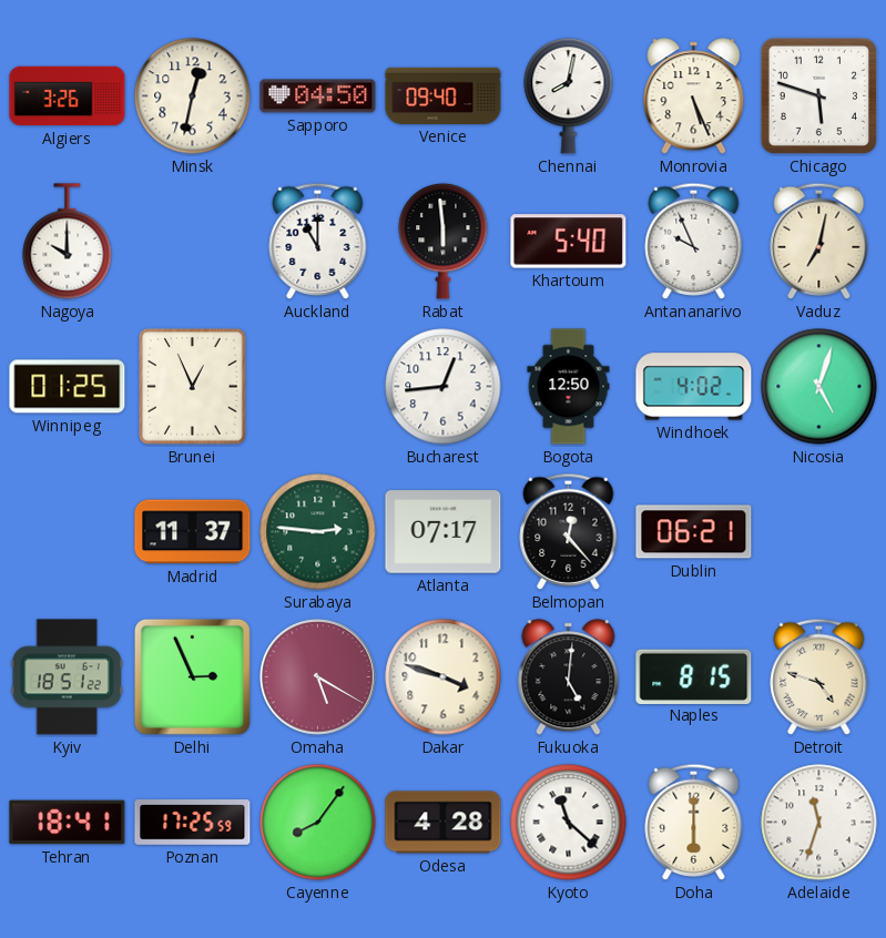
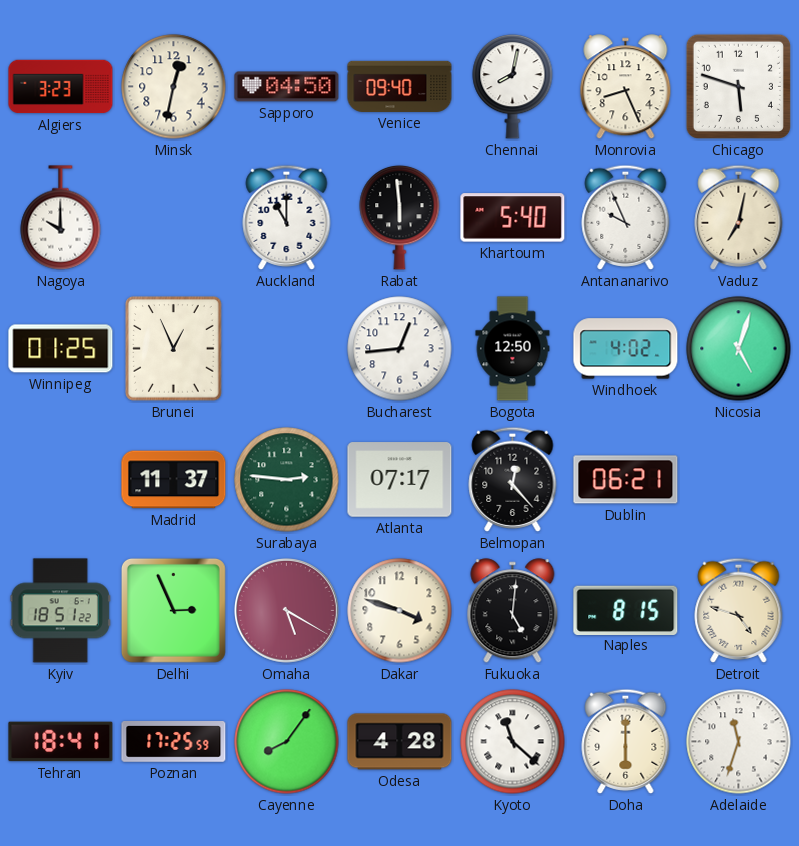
Algiers: 3:26 -> 3:23
Monrovia: 5:26 -> 8:26
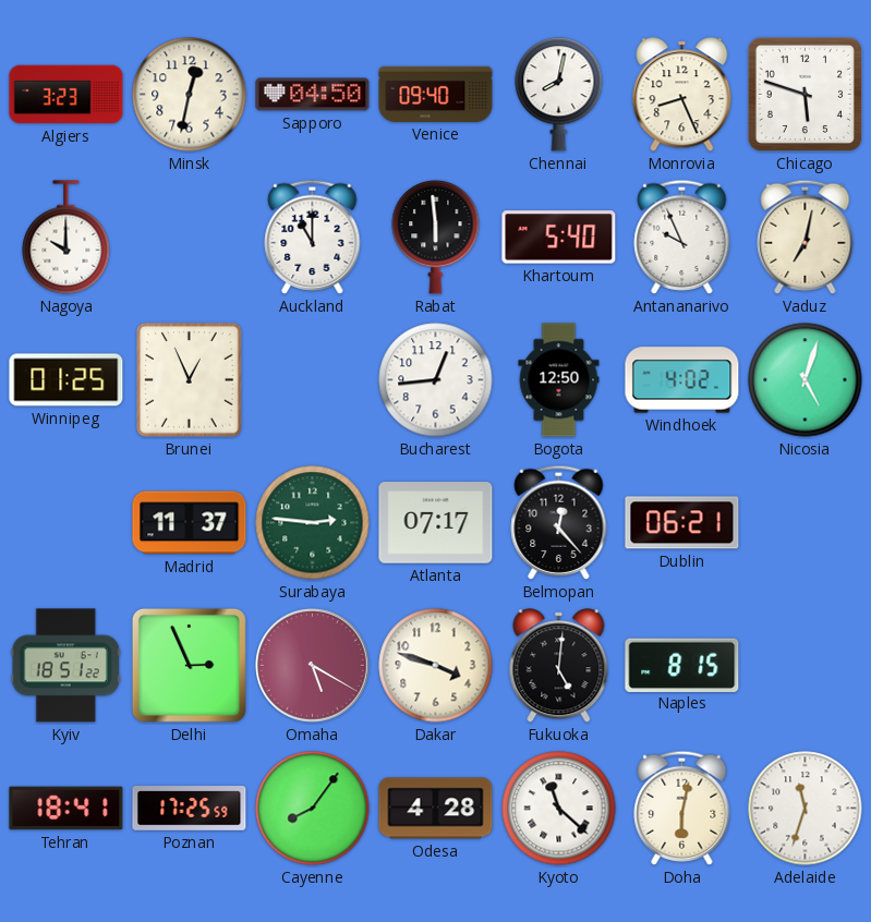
Detroit: 4:48 -> none
Doha: 6:00 -> 6:02
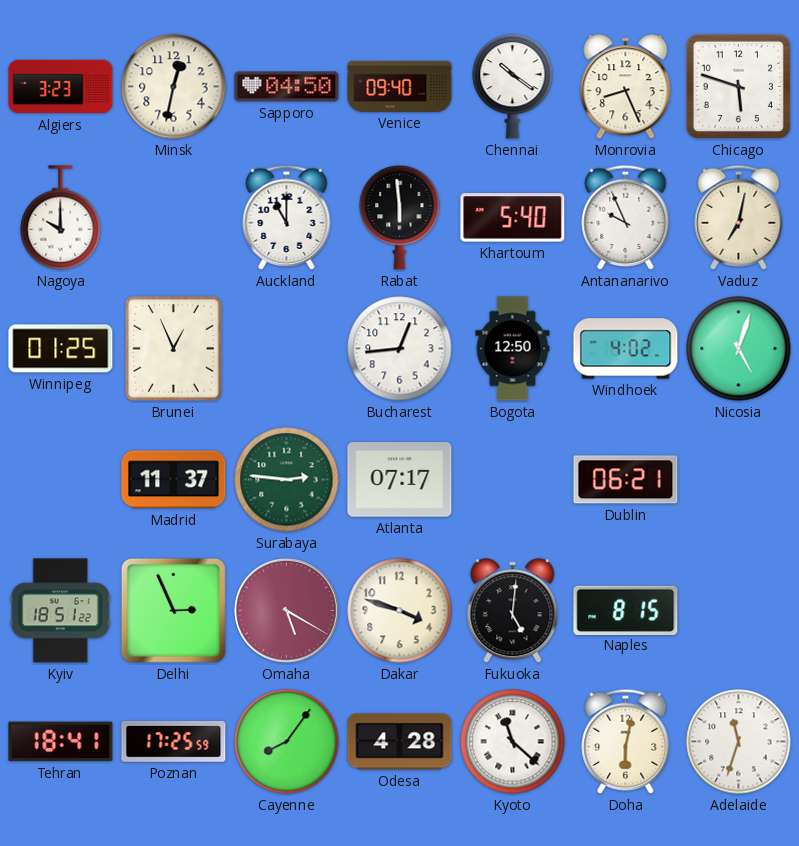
Chennai: 8:02 -> 10:21
Belmopan: 12:23 -> none
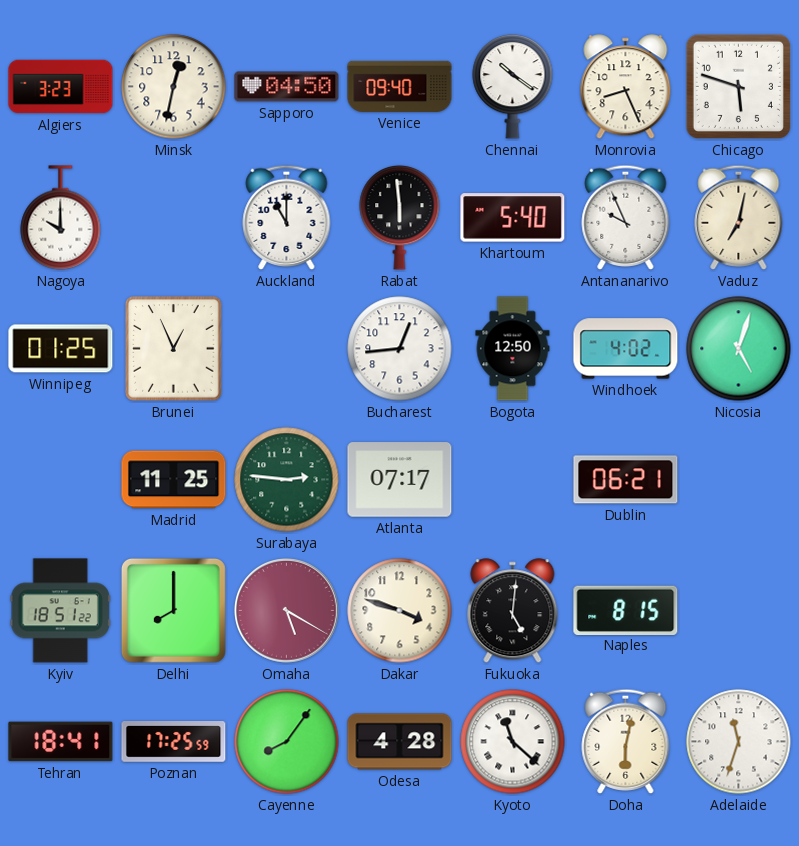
Madrid: 11:37 -> 11:25
Delhi: 2:56 -> 8:00
